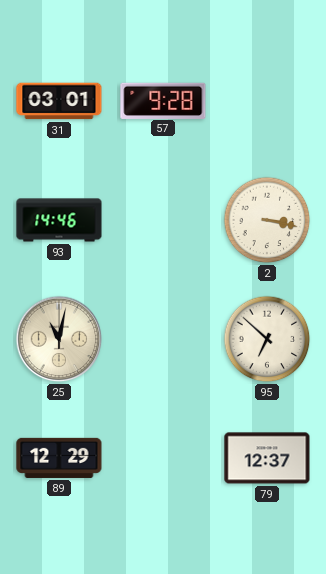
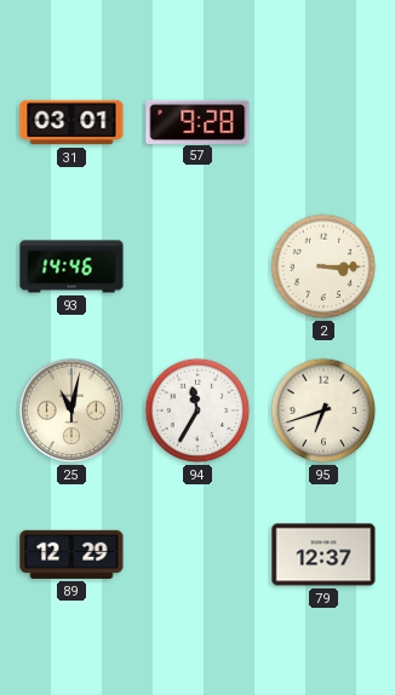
2: 3:17 -> 3:15
94: none -> 11:35
95: 6:52 -> 6:42
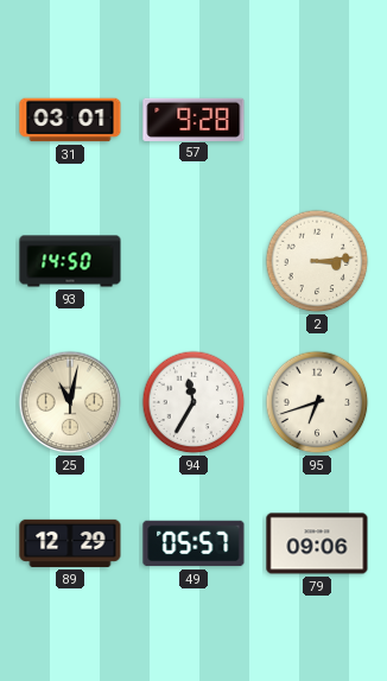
93: 14:46 -> 14:50
2: 3:15 -> 3:14
49: none -> 05:57
79: 12:37 -> 09:06
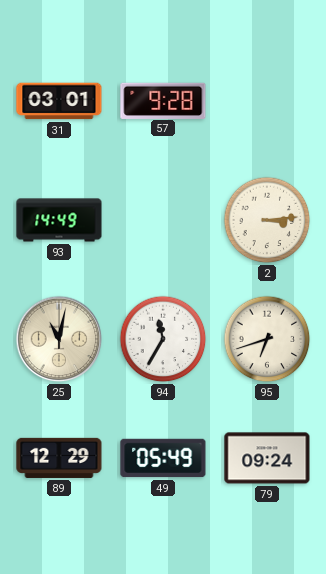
93: 14:50 -> 14:49
49: 05:57 -> 05:49
79: 09:06 -> 09:24
